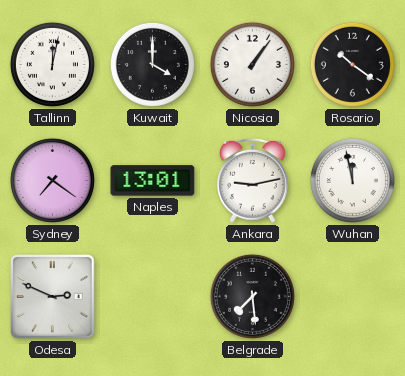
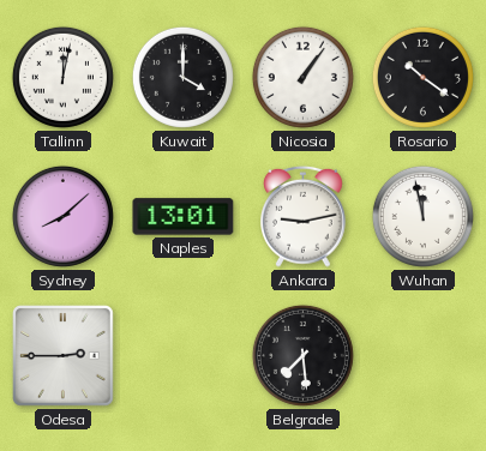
Sydney: 7:21 -> 8:08
Odesa: 2:49 -> 2:45
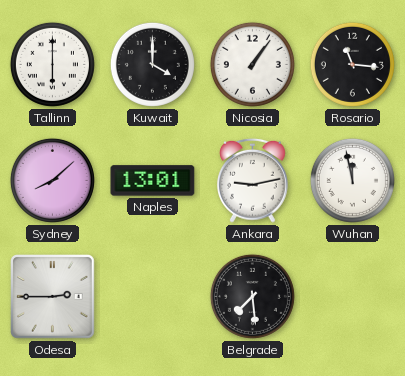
Tallinn: 12:02 -> 6:00
Rosario: 10:21 -> 11:16
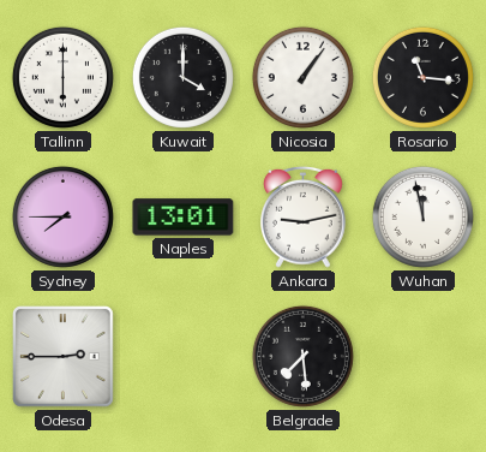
Sydney: 8:08 -> 7:45
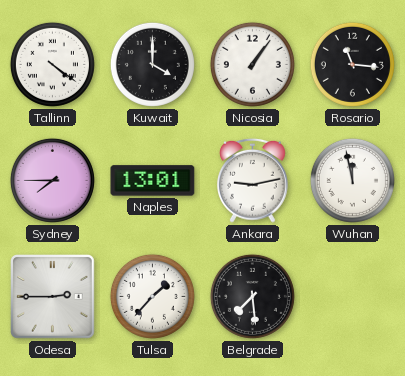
Tallinn: 6:00 -> 4:21
Tulsa: none -> 1:37
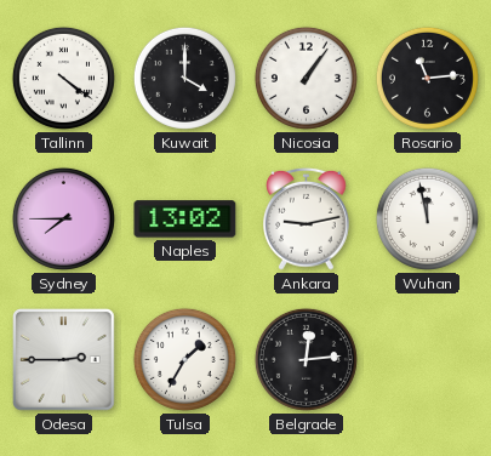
Rosario: 11:16 -> 11:14
Naples: 13:01 -> 13:02
Tulsa: 1:37 -> 1:35
Belgrade: 7:29 -> 12:14
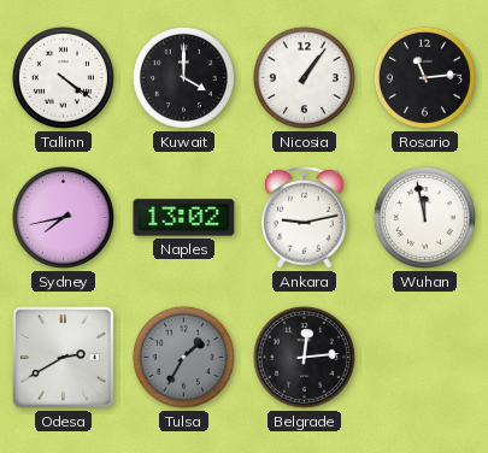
Sydney: 7:45 -> 7:43
Odesa: 2:45 -> 2:40
Tulsa dial: white -> grey
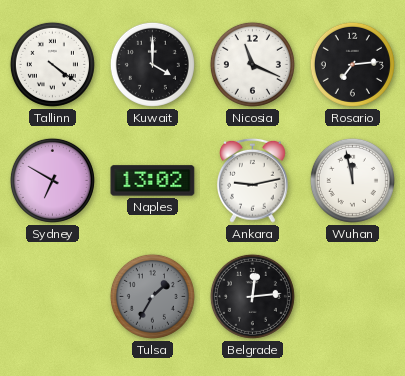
Nicosia: 1:06 -> 11:19
Rosario: 11:14 -> 7:14
Sydney: 7:43 -> 6:50
Odesa: 2:40 -> none
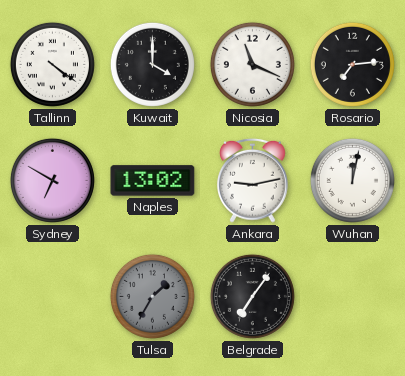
Wuhan: 11:58 -> 12:02
Belgrade: 12:14 -> 7:06
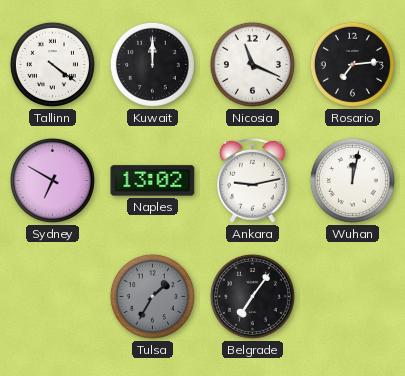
Kuwait: 4:00 -> 12:00
